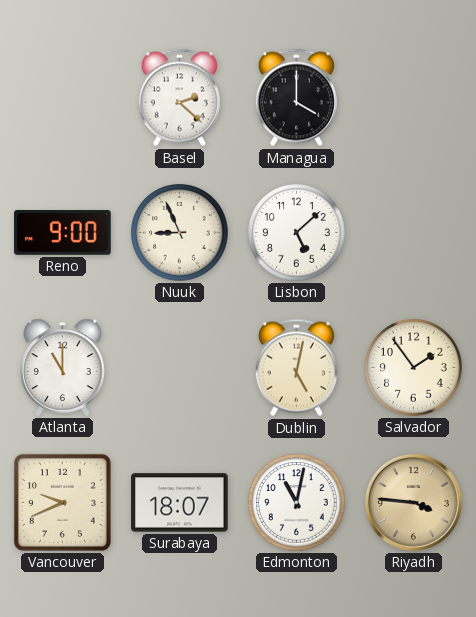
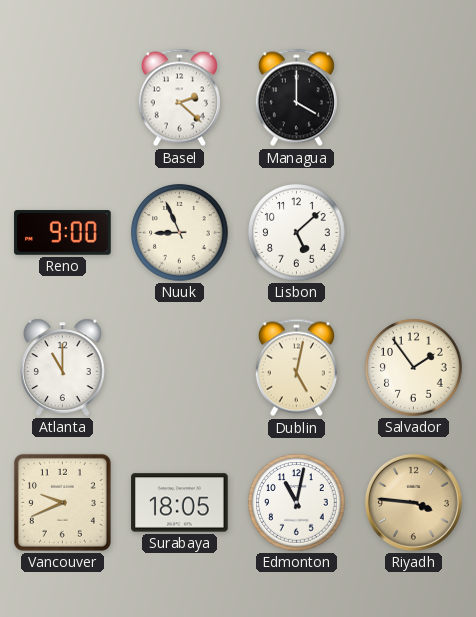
Surabaya: 18:07 -> 18:05
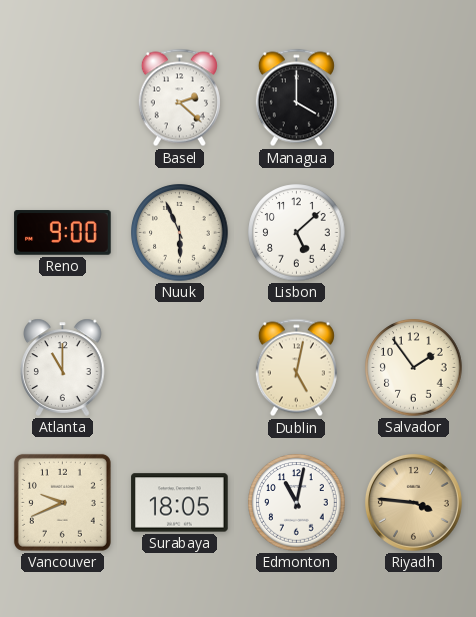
Nuuk: 8:56 -> 5:56
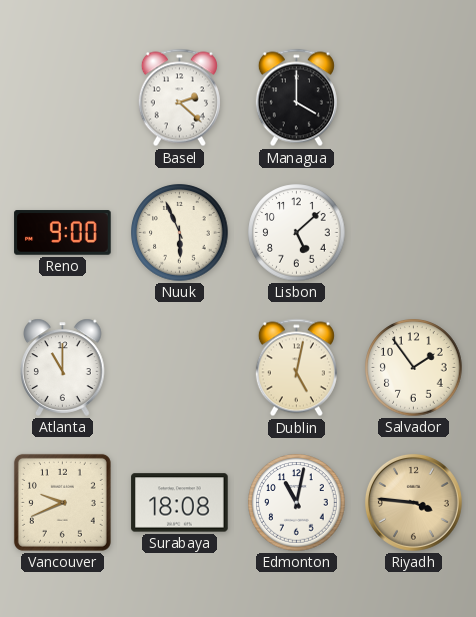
Surabaya: 18:05 -> 18:08
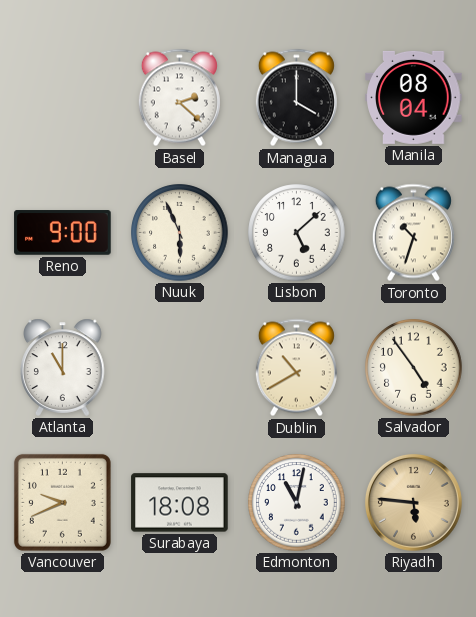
Manila: none -> 08:04
Toronto: none -> 10:33
Dublin: 5:02 -> 10:40
Salvador: 1:54 -> 4:54
Riyadh: 3:46 -> 5:46
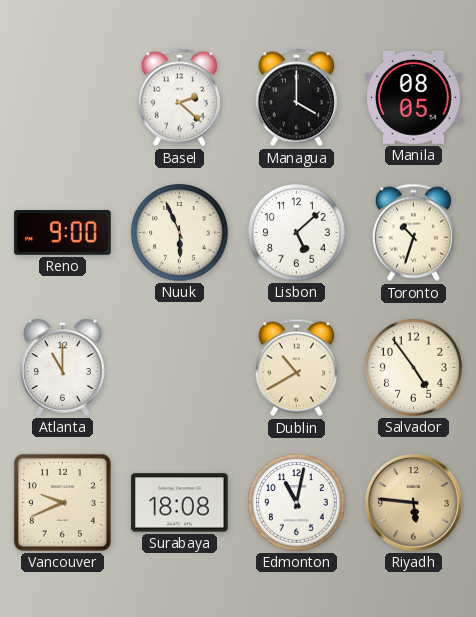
Manila: 08:04 -> 08:05
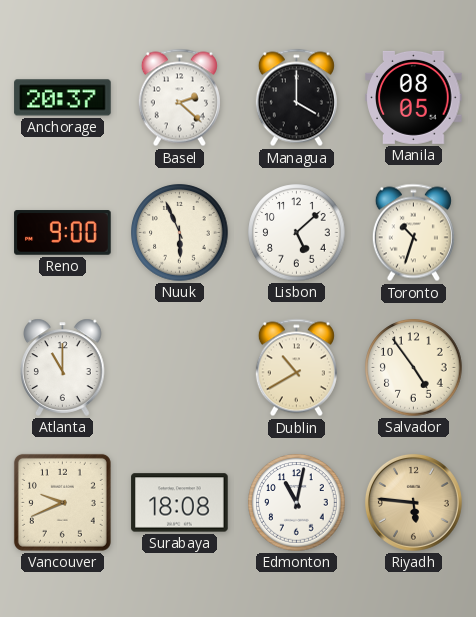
Anchorage: none -> 20:37
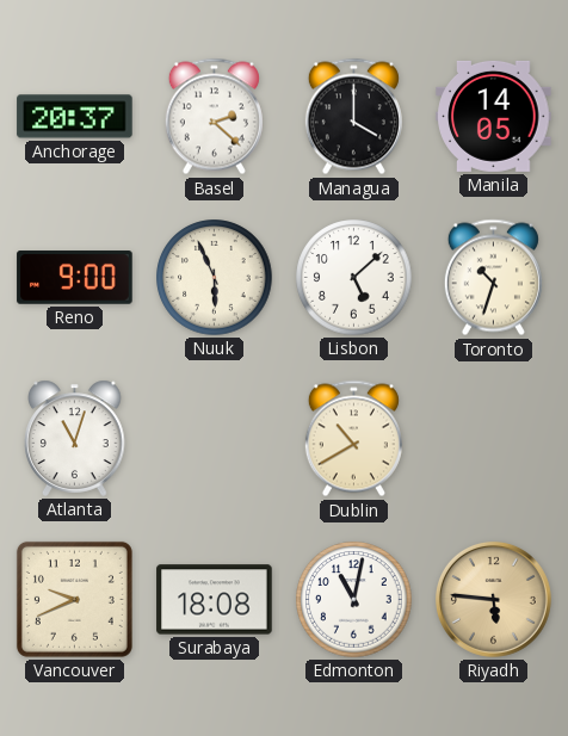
Manila: 08:05 -> 14:05
Atlanta: 11:00 -> 11:03
Salvador: 4:54 -> none
